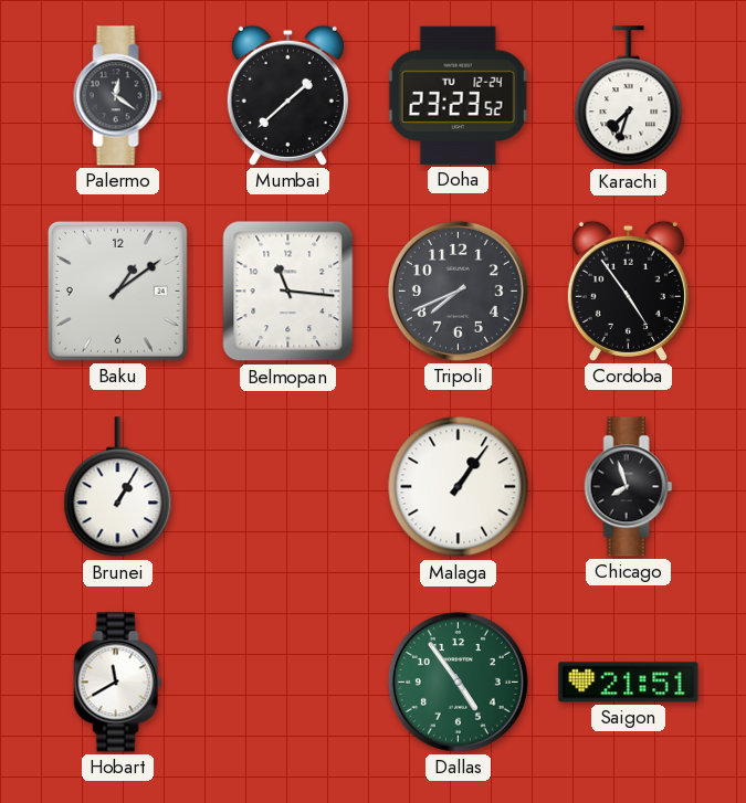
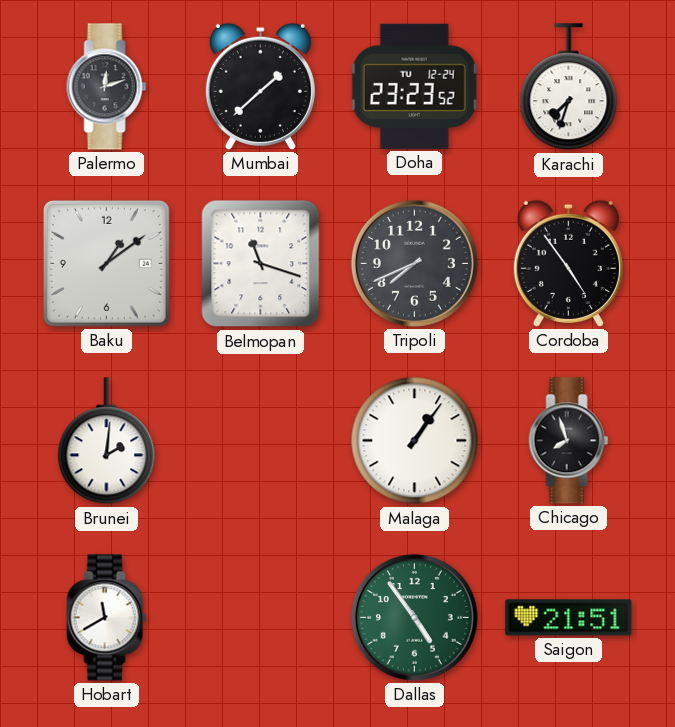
Palermo: 12:21 -> 12:12
Belmopan: 11:16 -> 11:18
Brunei: 1:05 -> 2:01
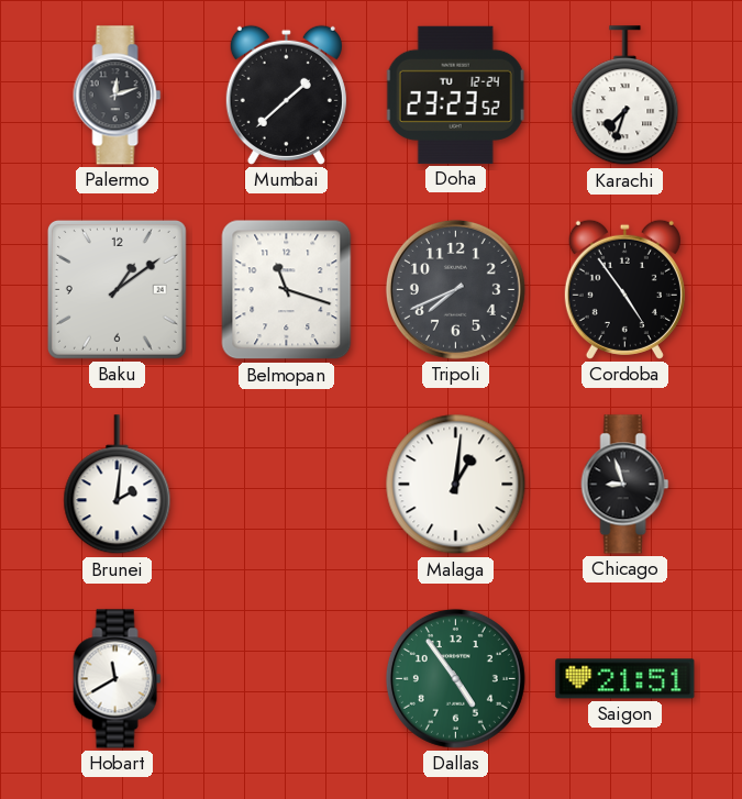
Malaga: 1:06 -> 1:01
Chicago: 7:57 -> 8:57
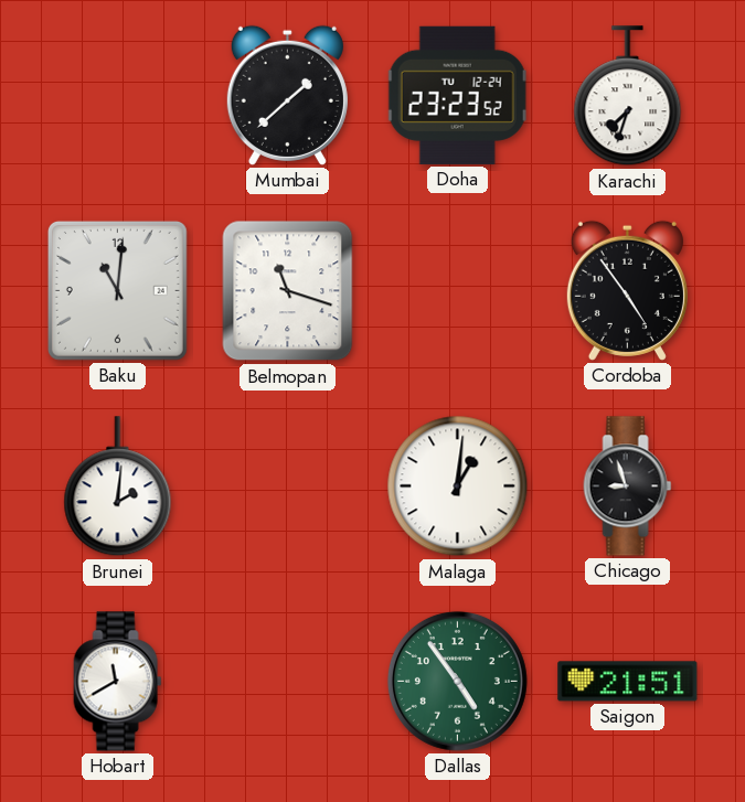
Palermo: 12:12 -> none
Baku: 1:09 -> 11:01
Tripoli: 7:41 -> none
